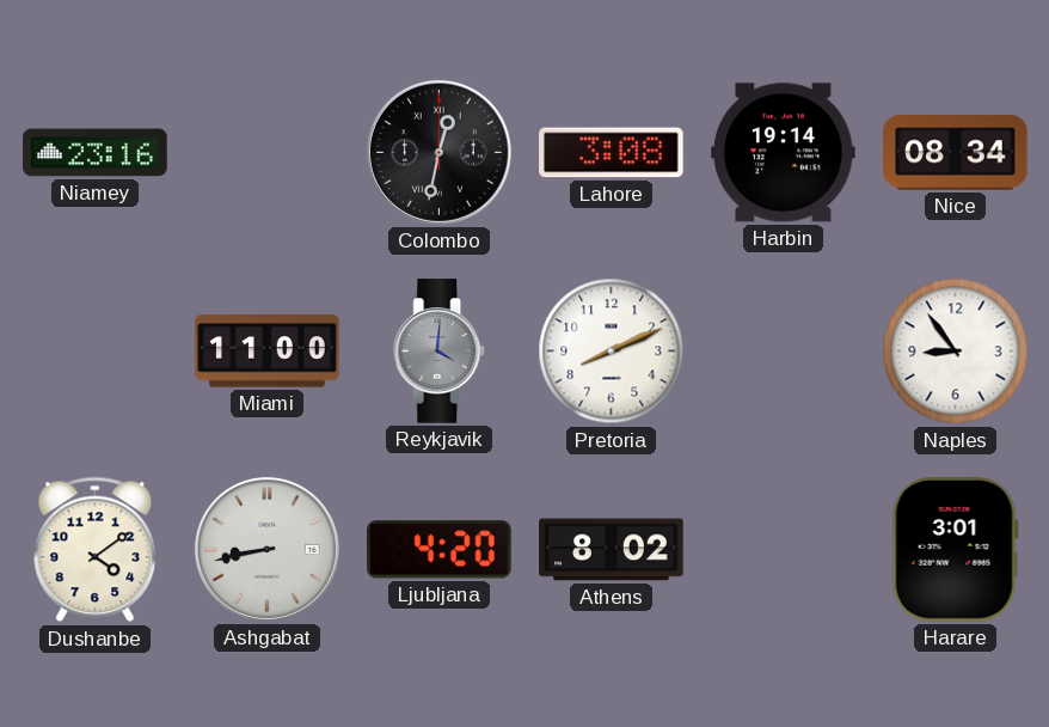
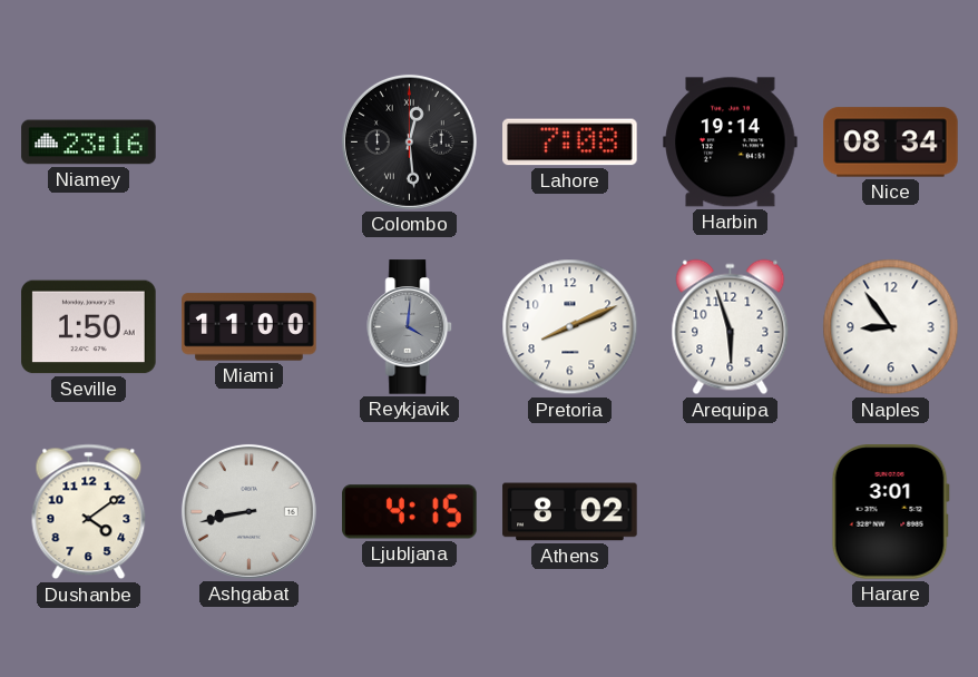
Colombo: 12:32 -> 12:29
Lahore: 3:08 -> 7:08
Seville: none -> 1:50
Arequipa: none -> 5:57
Ljubljana: 4:20 -> 4:15
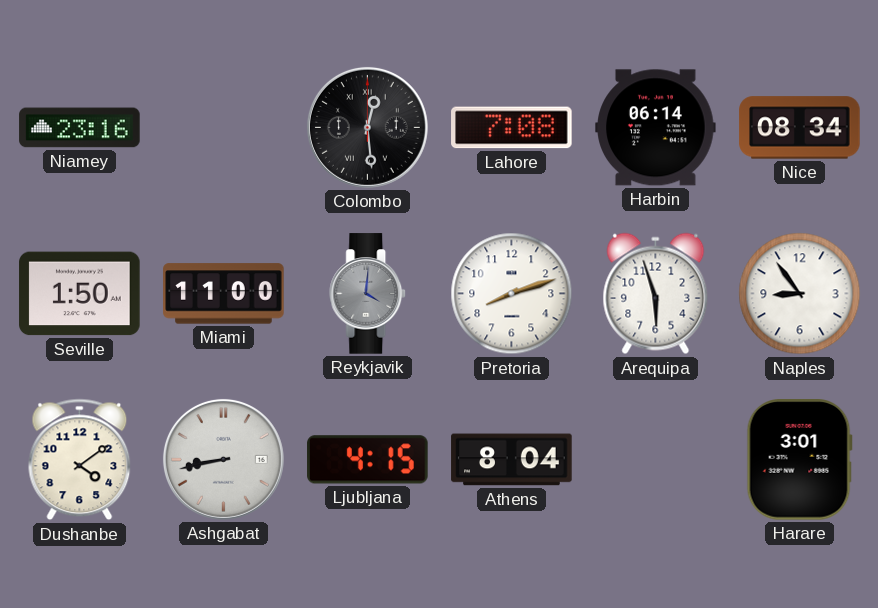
Harbin: 19:14 -> 06:14
Pretoria: 8:11 -> 8:12
Athens: 8:02 -> 8:04
